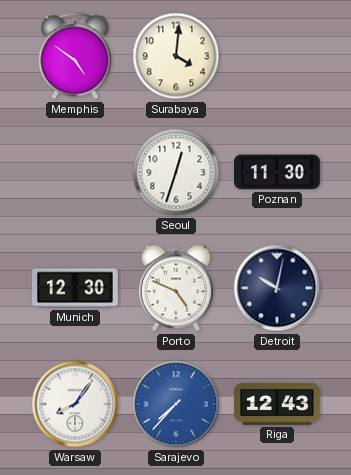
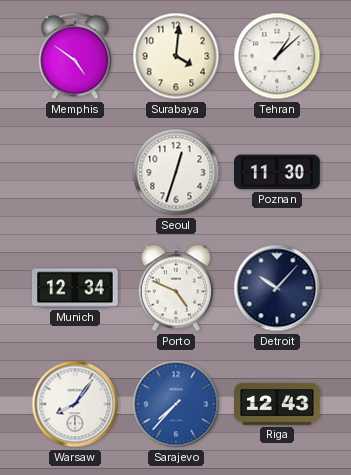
Tehran: none -> 1:08
Munich: 12:30 -> 12:34
Detroit: 10:02 -> 10:07
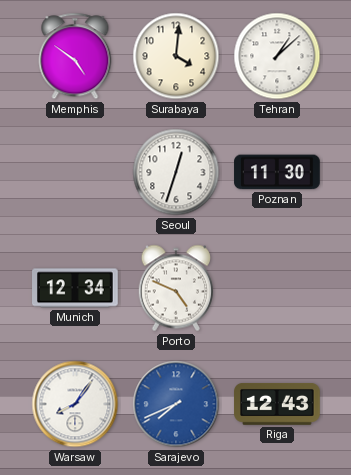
Detroit: 10:07 -> none
Sarajevo: 7:37 -> 7:41
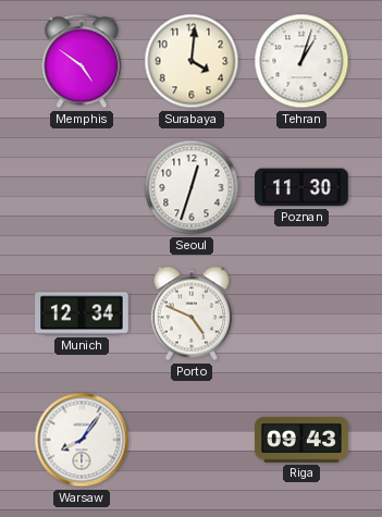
Tehran: 1:08 -> 1:03
Sarajevo: 7:41 -> none
Riga: 12:43 -> 09:43
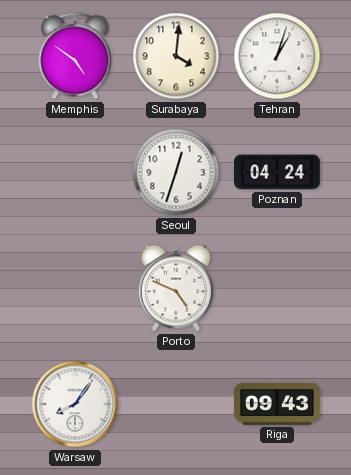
Poznan: 11:30 -> 04:24
Munich: 12:34 -> none
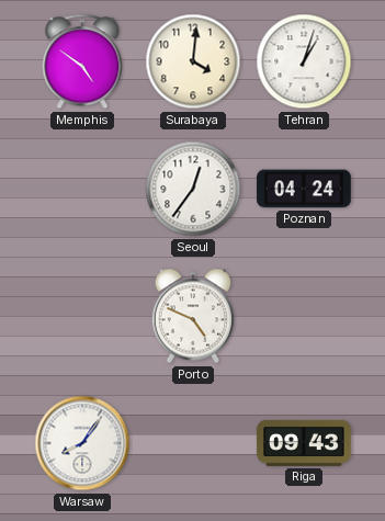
Seoul: 12:33 -> 12:36
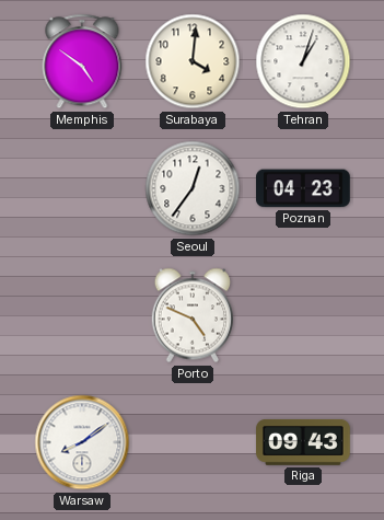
Poznan: 04:24 -> 04:23
Warsaw: 8:06 -> 8:09
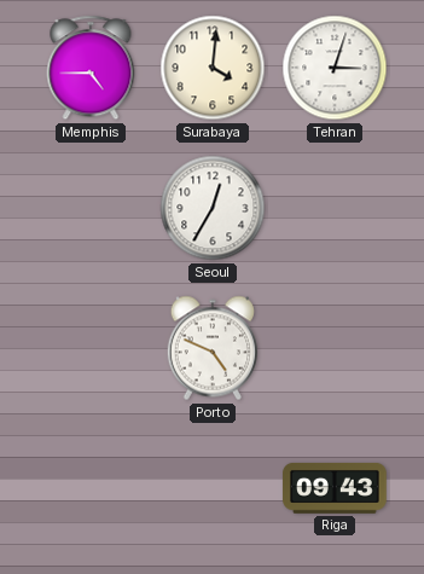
Memphis: 4:51 -> 4:45
Tehran: 1:03 -> 3:03
Seoul: 12:36 -> 12:35
Poznan: 04:23 -> none
Warsaw: 8:09 -> none
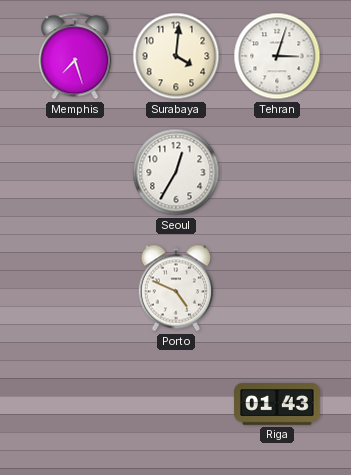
Memphis: 4:45 -> 7:27
Riga: 09:43 -> 01:43
